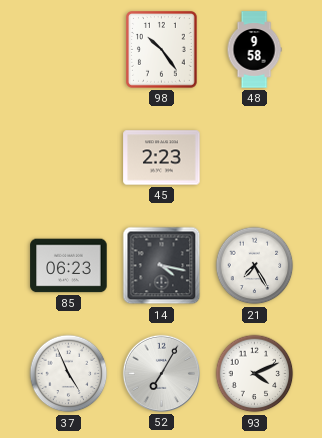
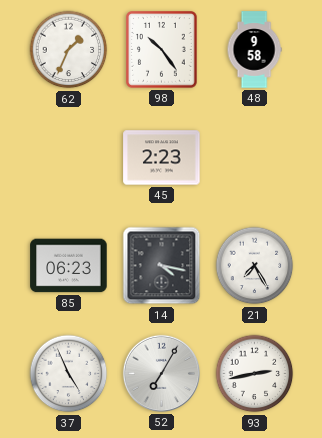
62: none -> 1:34
93: 4:11 -> 2:43
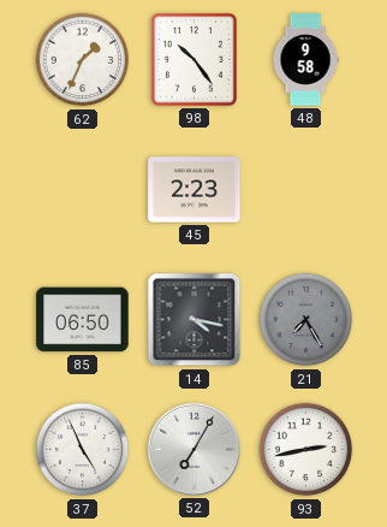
85: 06:23 -> 06:50
21 dial: white -> grey
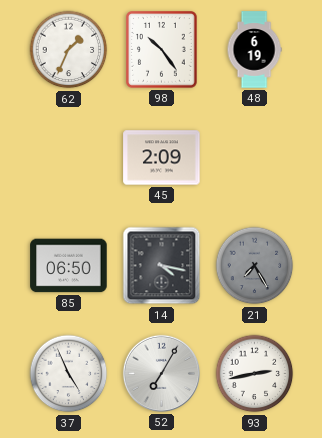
48: 9:58 -> 6:19
45: 2:23 -> 2:09
